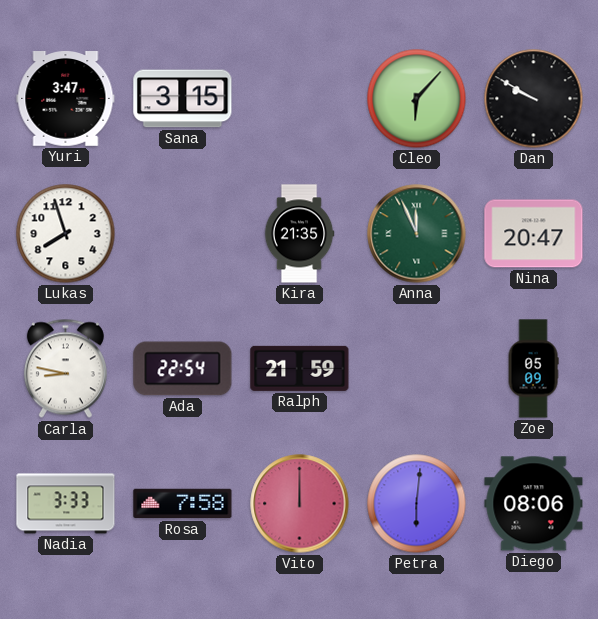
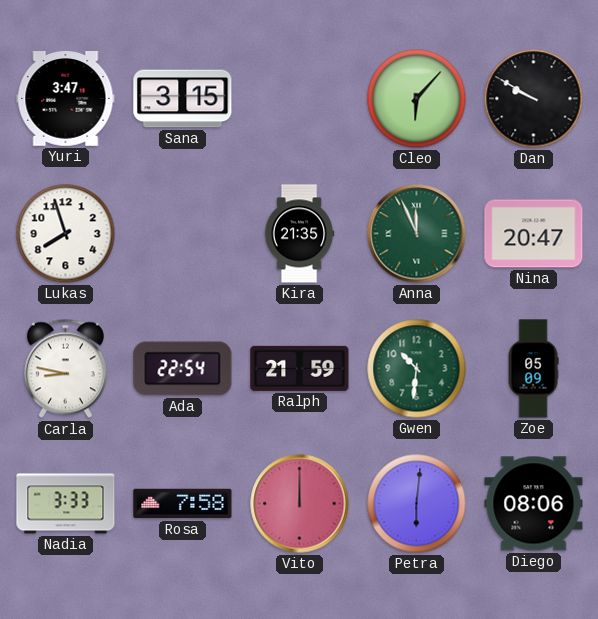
Gwen: none -> 10:31
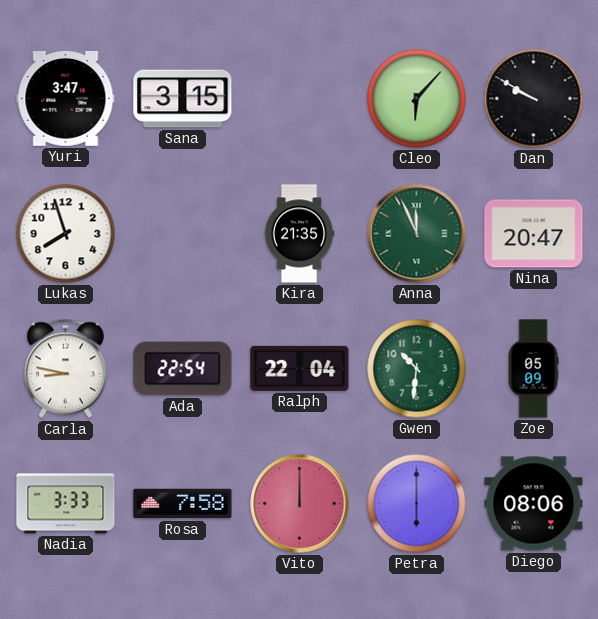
Ralph: 21:59 -> 22:04
Petra: 6:01 -> 6:00
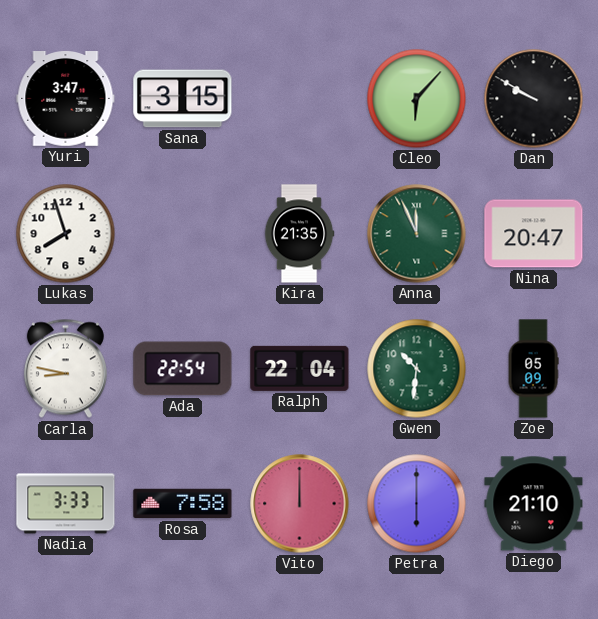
Diego: 08:06 -> 21:10
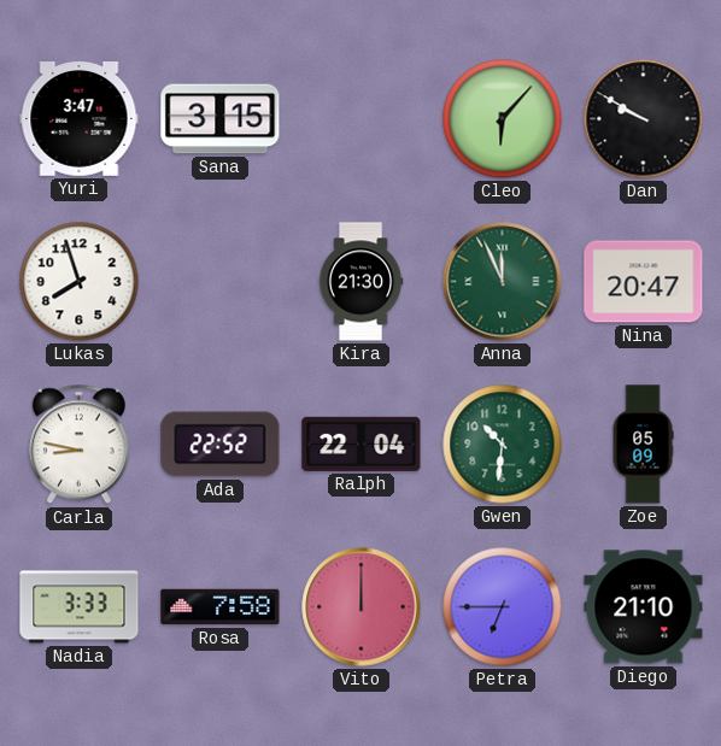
Kira: 21:35 -> 21:30
Ada: 22:54 -> 22:52
Petra: 6:00 -> 6:45
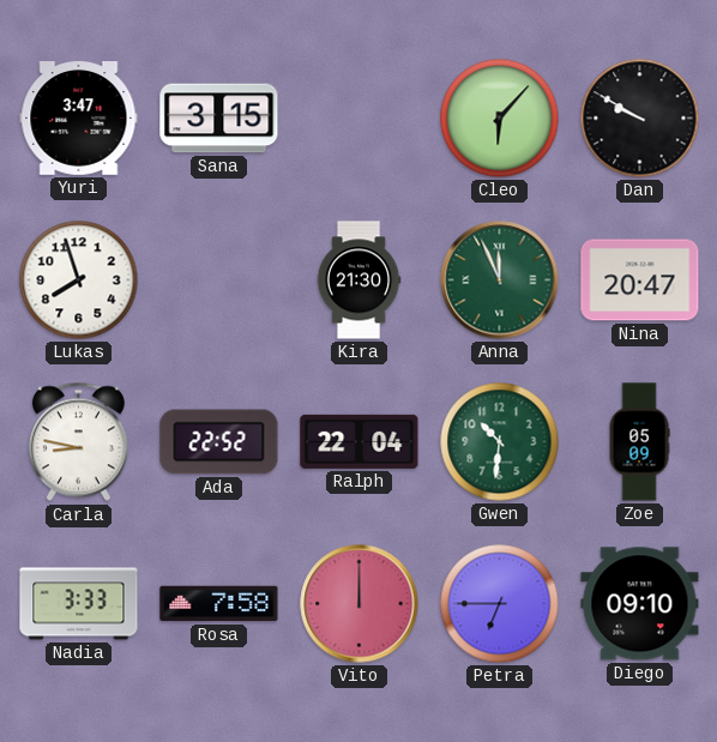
Diego: 21:10 -> 09:10
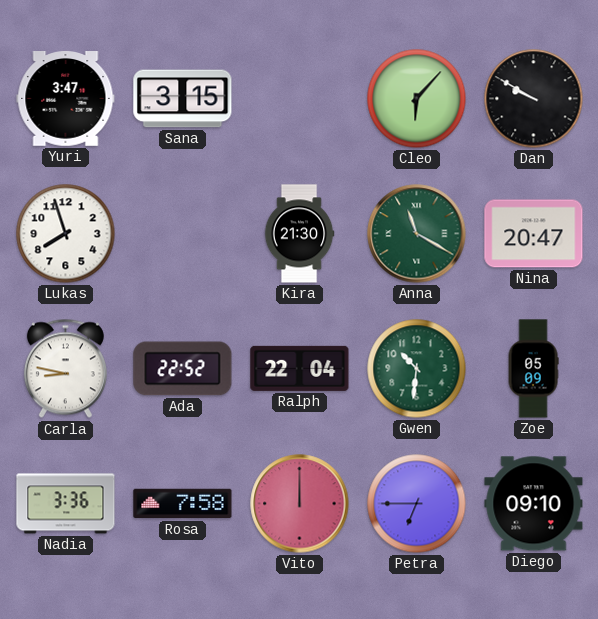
Anna: 11:56 -> 11:20
Nadia: 3:33 -> 3:36
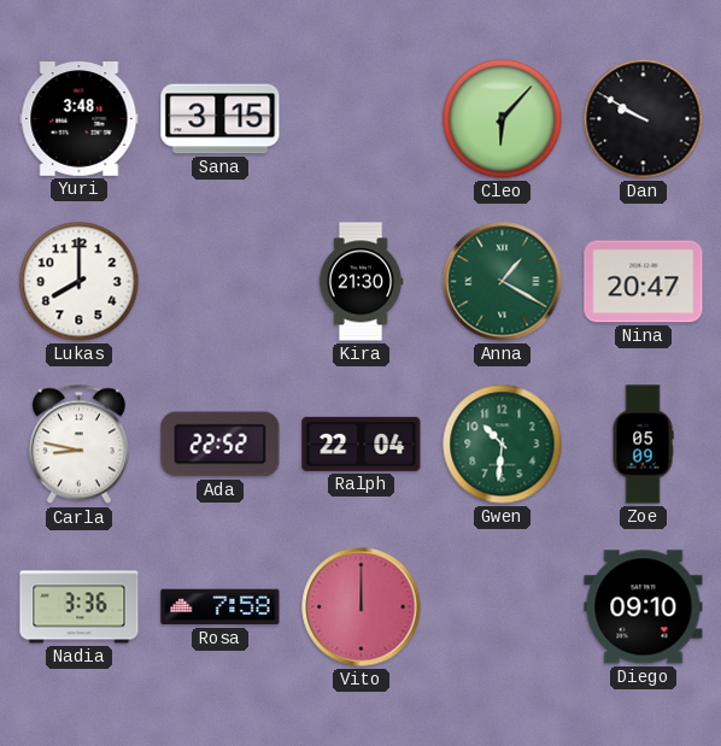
Yuri: 3:47 -> 3:48
Lukas: 7:57 -> 8:00
Anna: 11:20 -> 1:20
Petra: 6:45 -> none
